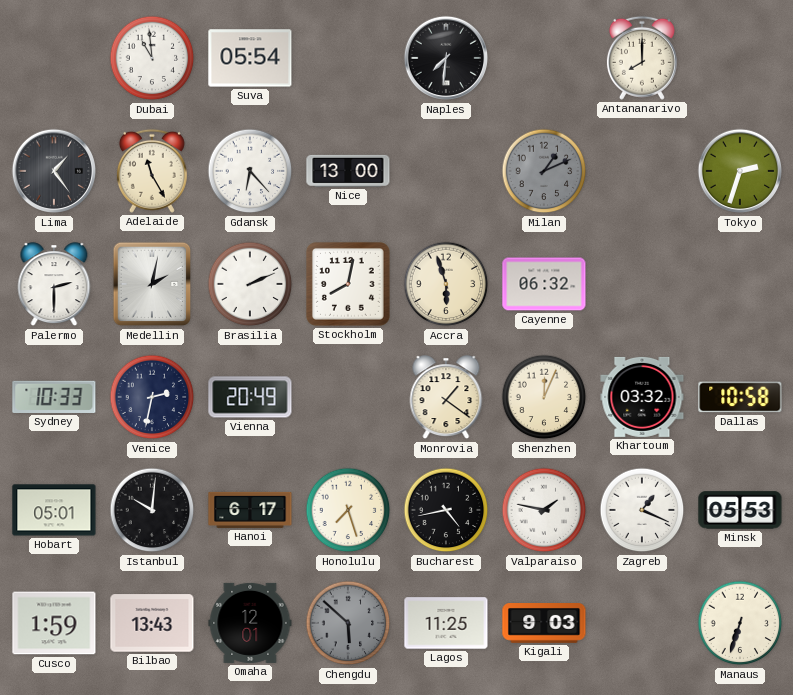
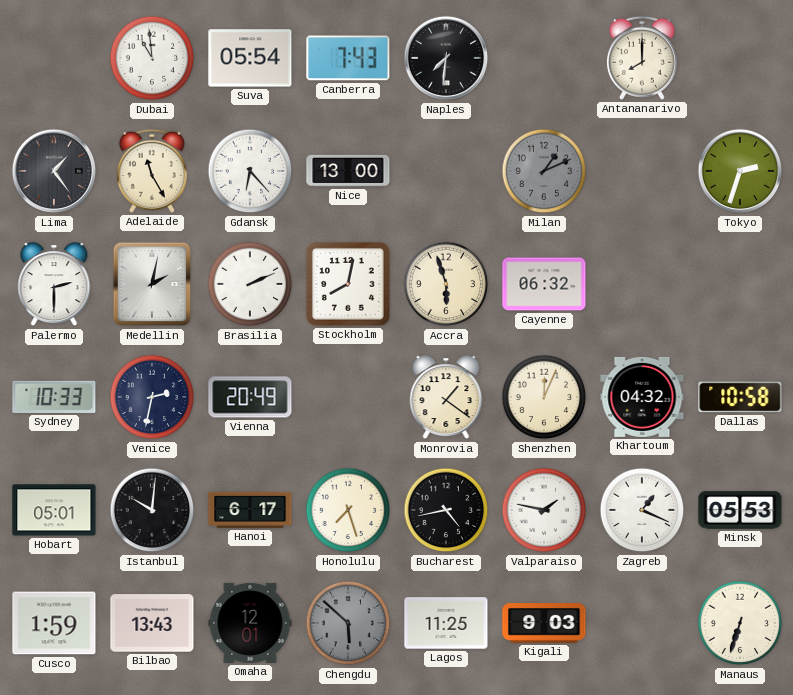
Canberra: none -> 7:43
Khartoum: 03:32 -> 04:32
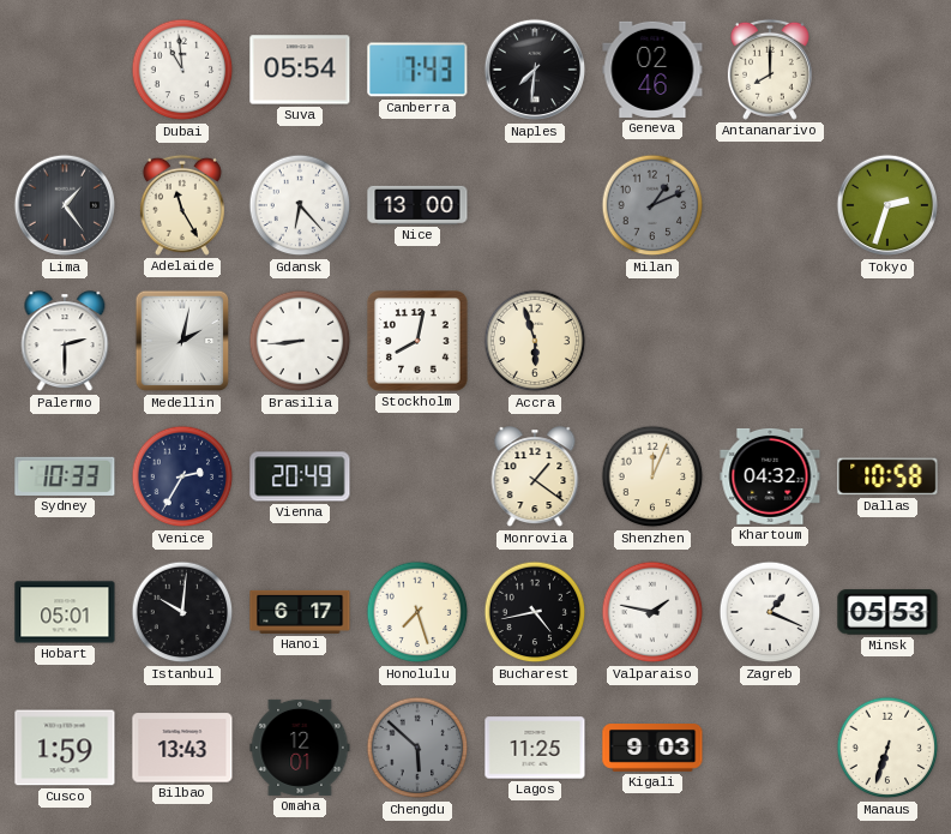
Geneva: none -> 02:46
Brasilia: 2:11 -> 8:44
Cayenne: 06:32 -> none
Venice: 2:32 -> 2:35
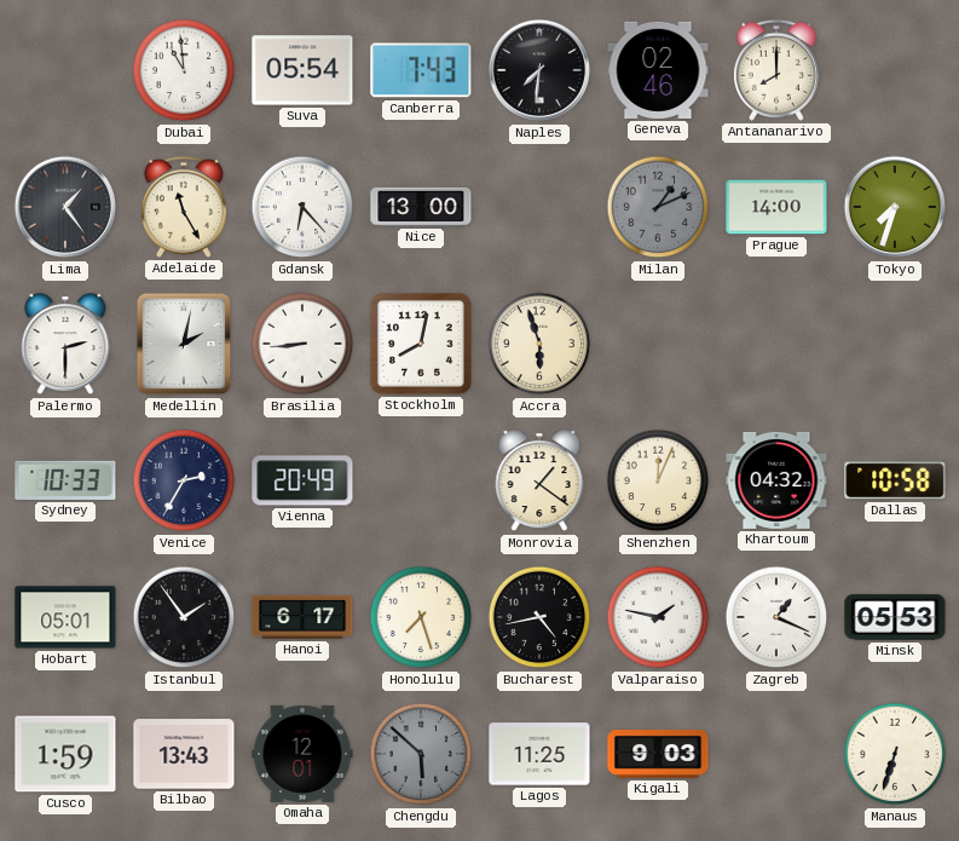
Prague: none -> 14:00
Tokyo: 2:33 -> 7:33
Istanbul: 10:01 -> 1:54
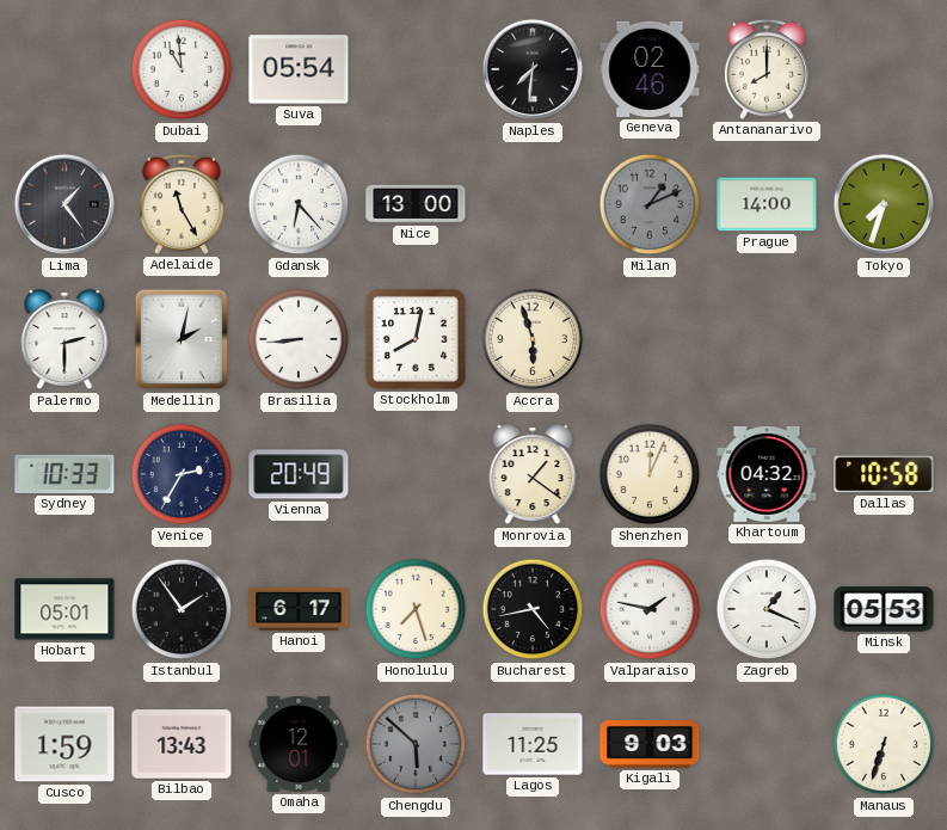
Canberra: 7:43 -> none
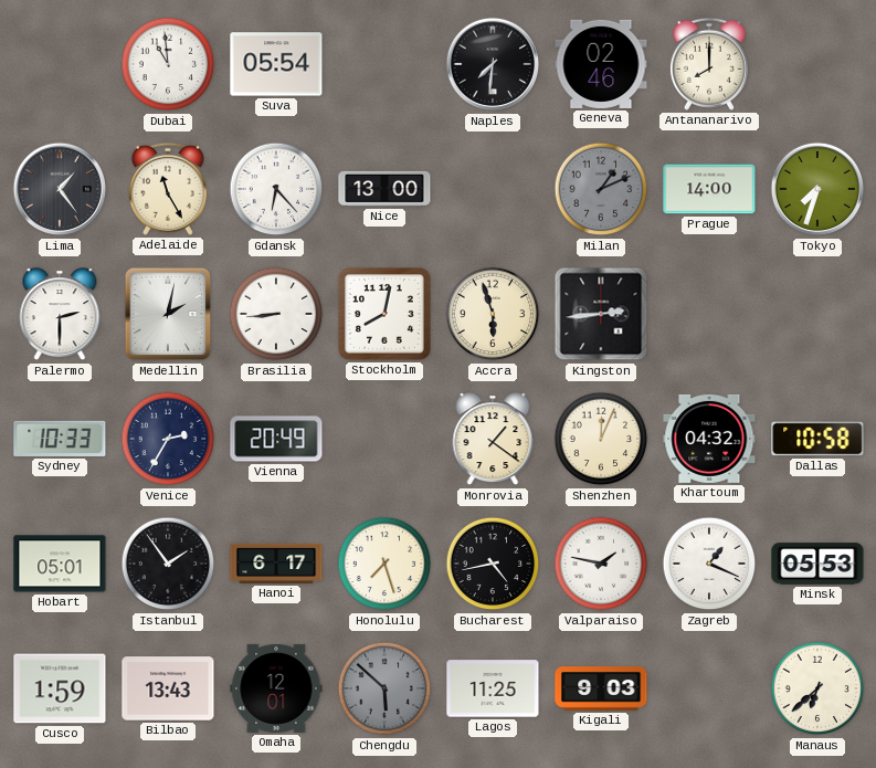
Kingston: none -> 2:44
Manaus: 6:33 -> 6:38
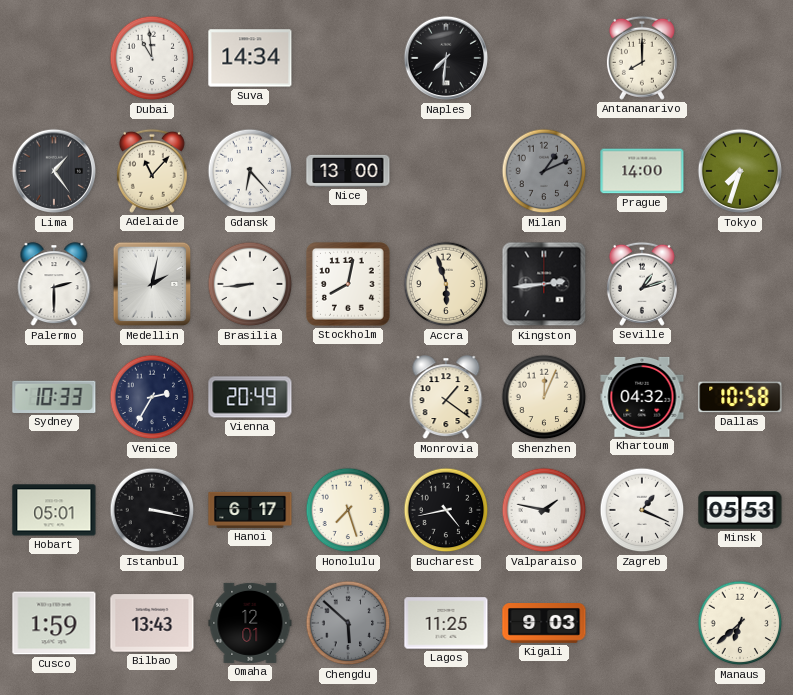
Suva: 05:54 -> 14:34
Geneva: 02:46 -> none
Adelaide: 11:25 -> 11:07
Seville: none -> 1:12
Istanbul: 1:54 -> 3:17
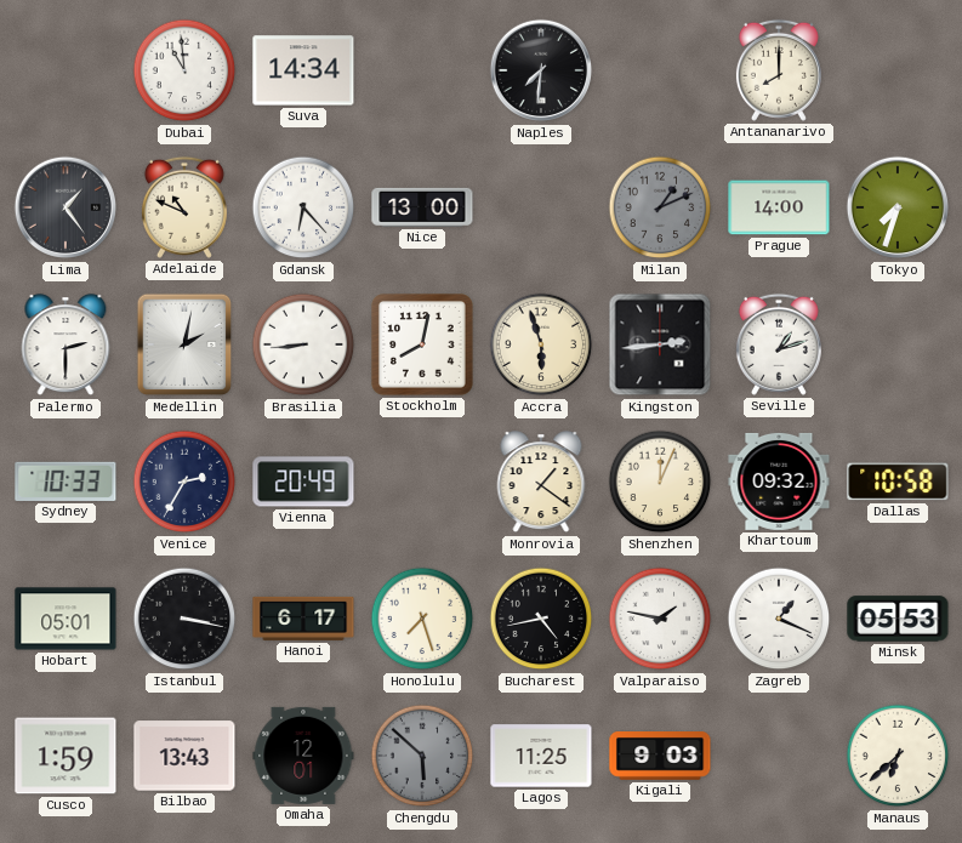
Adelaide: 11:07 -> 10:49
Khartoum: 04:32 -> 09:32
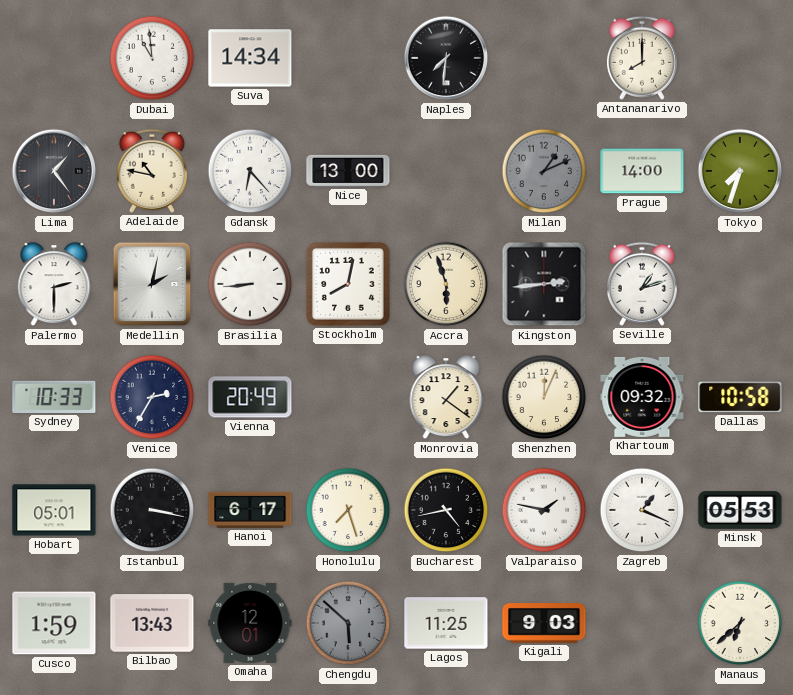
Adelaide: 10:49 -> 10:47
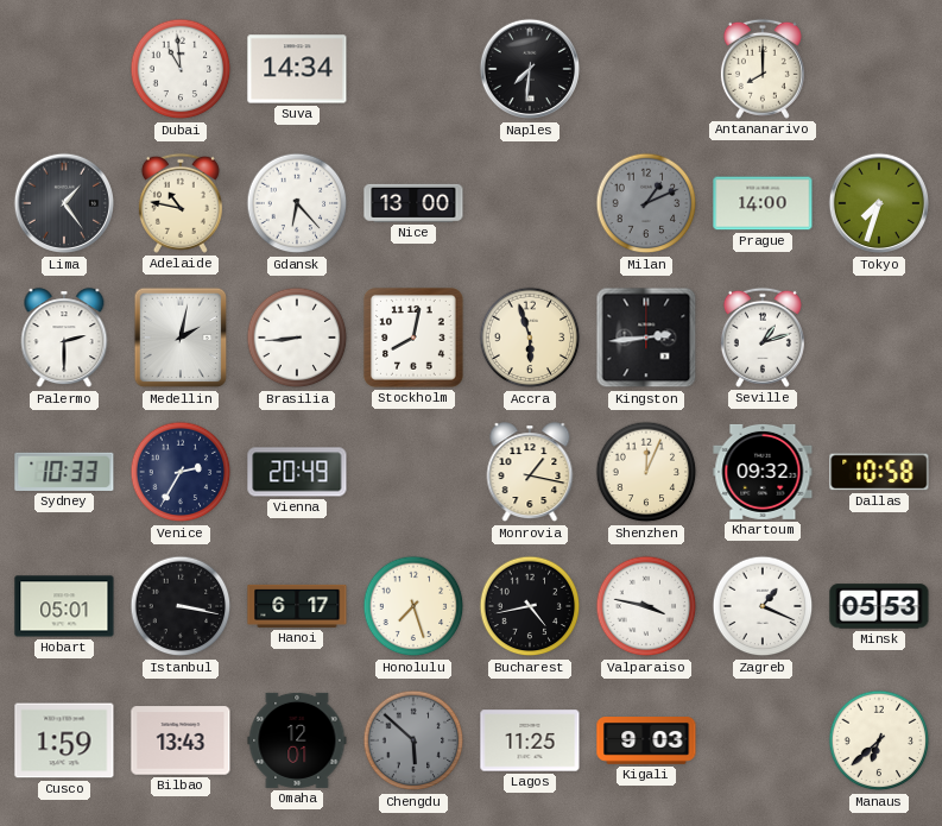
Monrovia: 1:21 -> 1:17
Valparaiso: 1:47 -> 3:47
